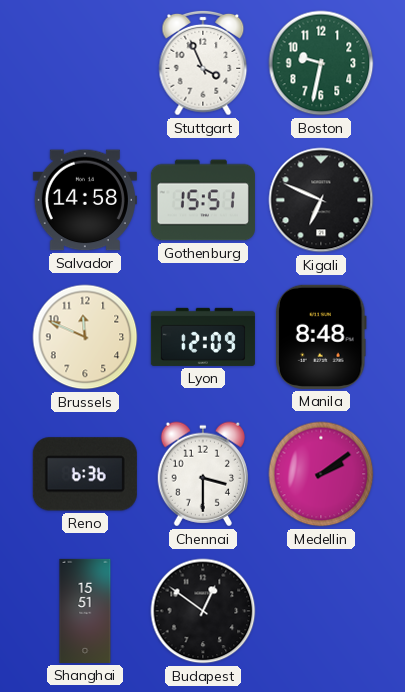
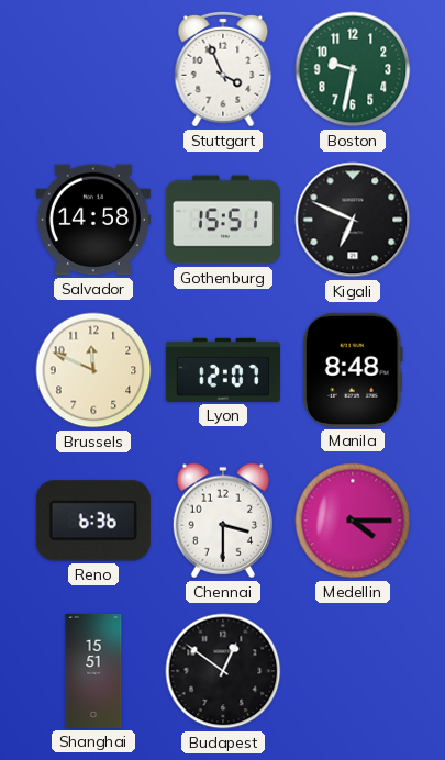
Lyon: 12:09 -> 12:07
Medellin: 2:09 -> 4:15
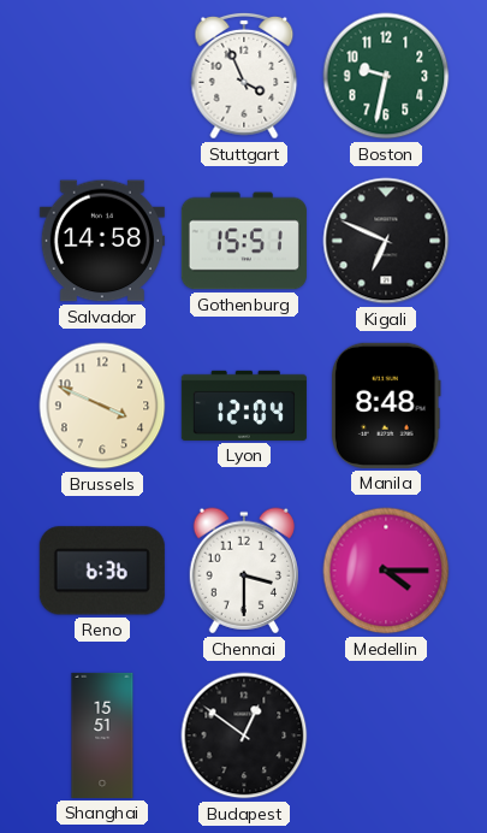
Brussels: 11:49 -> 3:49
Lyon: 12:07 -> 12:04
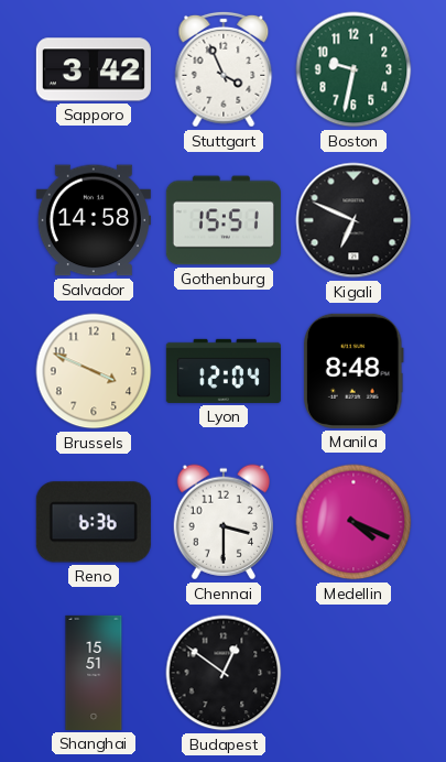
Sapporo: none -> 3:42
Medellin: 4:15 -> 4:19
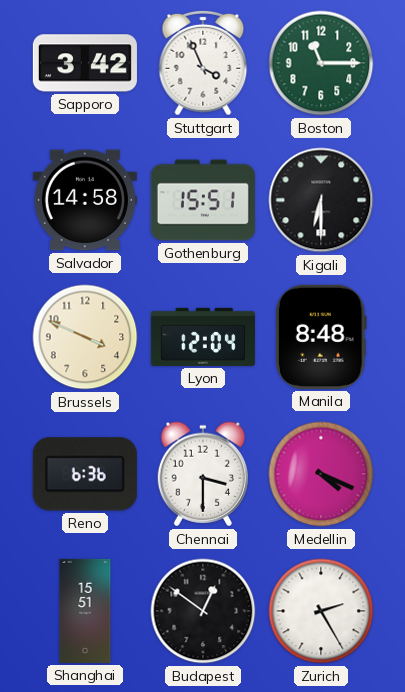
Boston: 9:32 -> 11:15
Kigali: 6:49 -> 6:30
Zurich: none -> 2:25
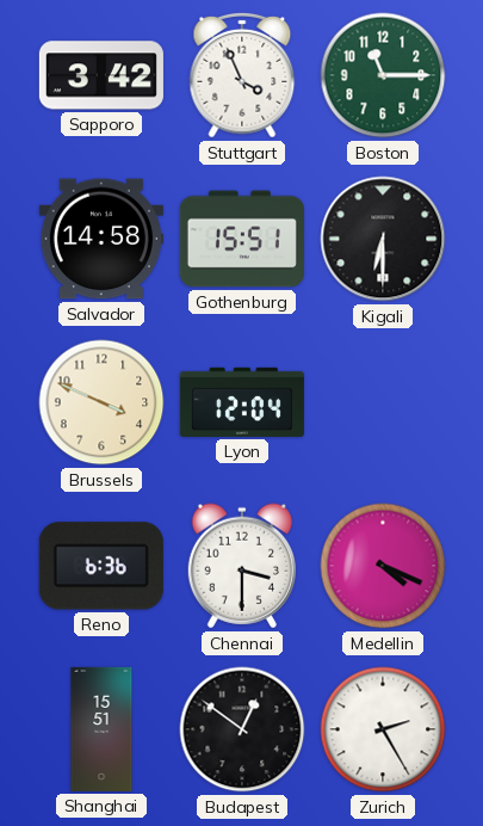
Manila: 8:48 -> none
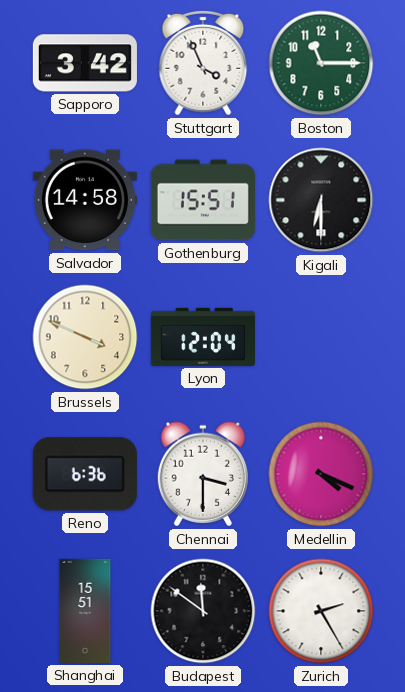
Budapest: 12:51 -> 11:51
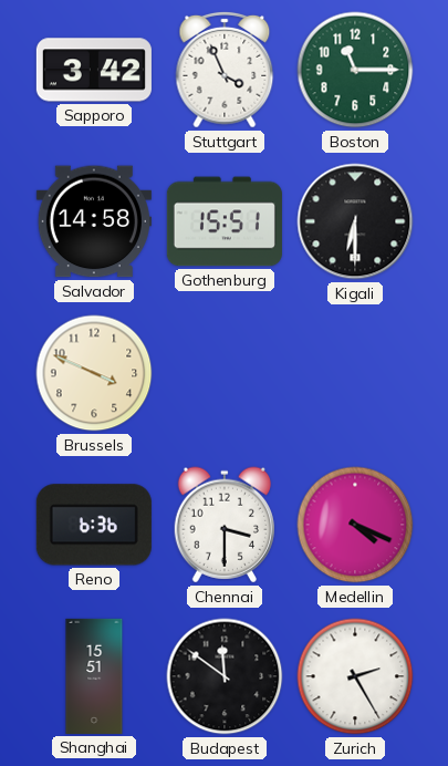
Lyon: 12:04 -> none
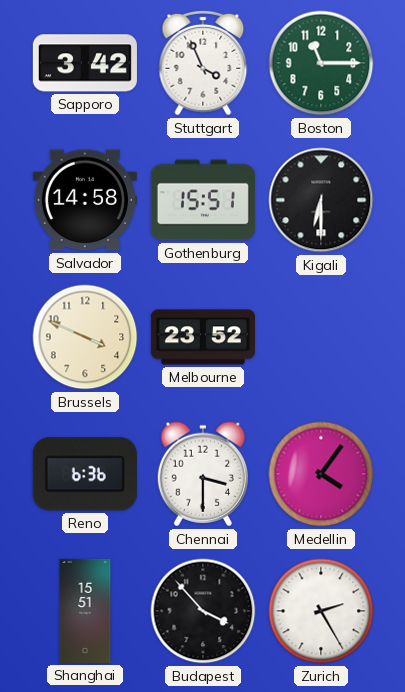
Melbourne: none -> 23:52
Medellin: 4:19 -> 4:06
Budapest: 11:51 -> 3:53
